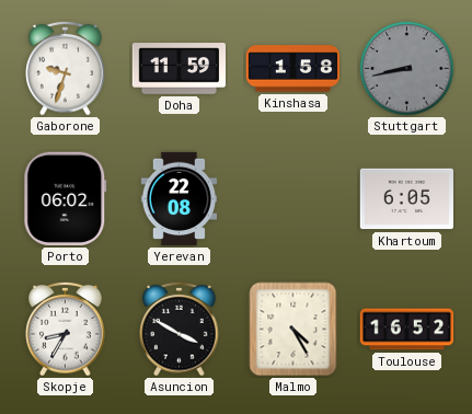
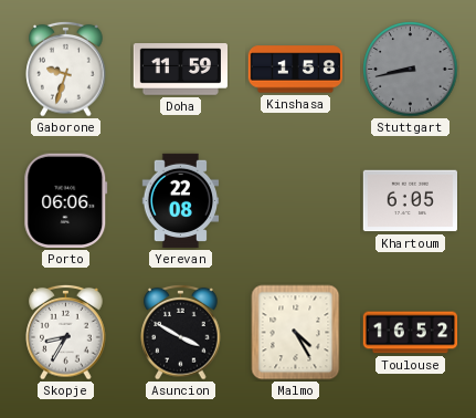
Porto: 06:02 -> 06:06
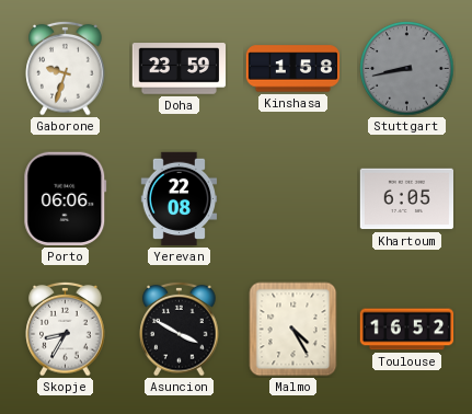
Doha: 11:59 -> 23:59
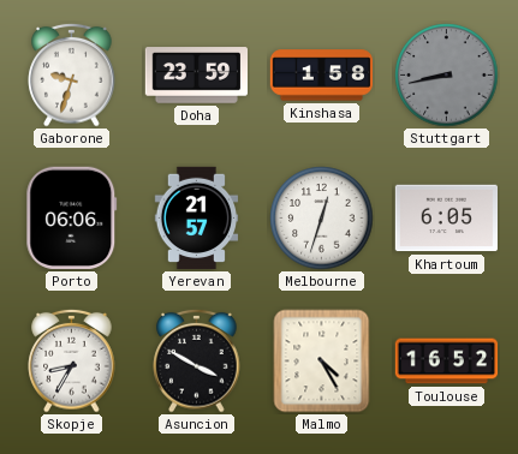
Yerevan: 22:08 -> 21:57
Melbourne: none -> 12:33
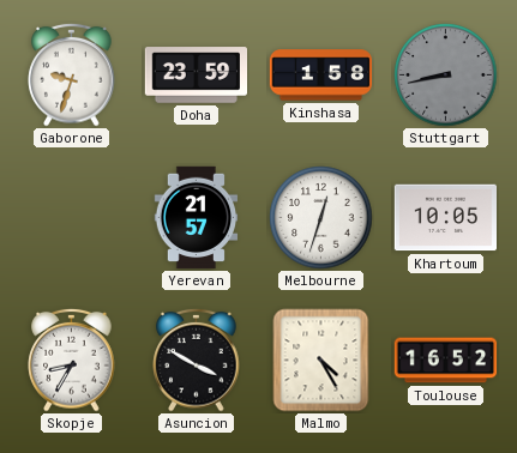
Porto: 06:06 -> none
Khartoum: 6:05 -> 10:05
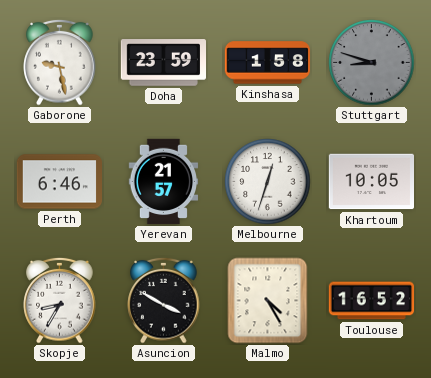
Gaborone: 9:33 -> 9:28
Stuttgart: 8:43 -> 8:48
Perth: none -> 6:46
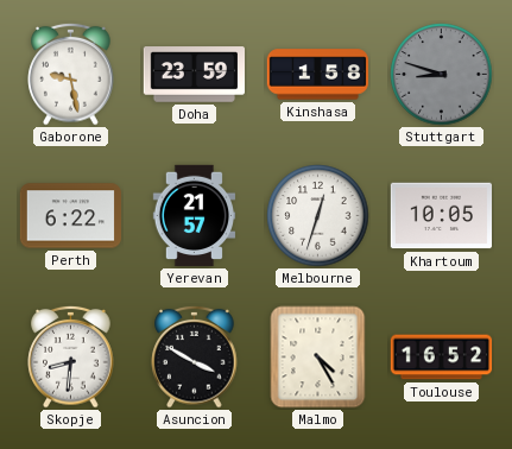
Perth: 6:46 -> 6:22
Skopje: 8:35 -> 8:31
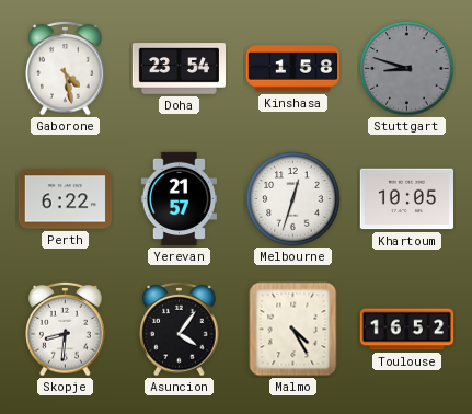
Gaborone: 9:28 -> 4:28
Doha: 23:59 -> 23:54
Asuncion: 3:50 -> 4:06
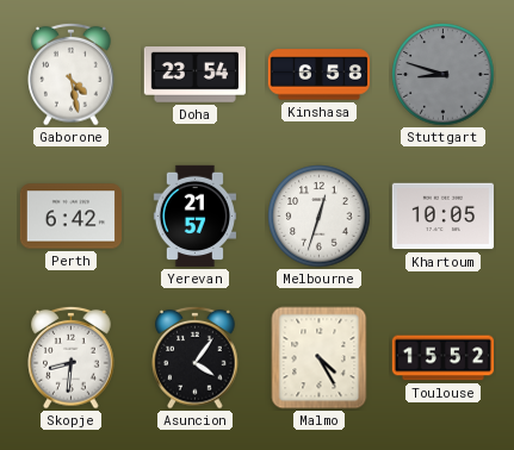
Kinshasa: 1:58 -> 6:58
Perth: 6:22 -> 6:42
Toulouse: 16:52 -> 15:52
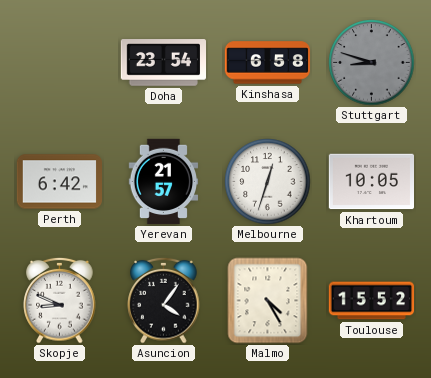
Gaborone: 4:28 -> none
Skopje: 8:31 -> 8:49
